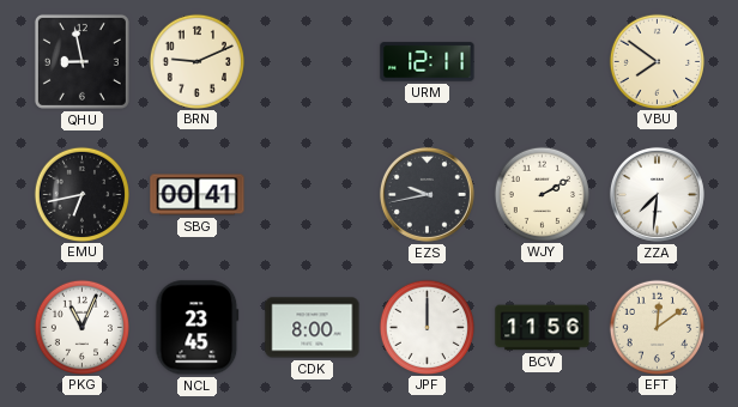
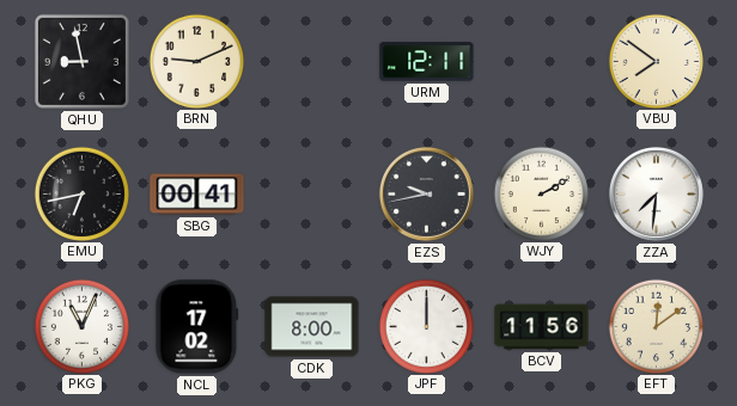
NCL: 23:45 -> 17:02
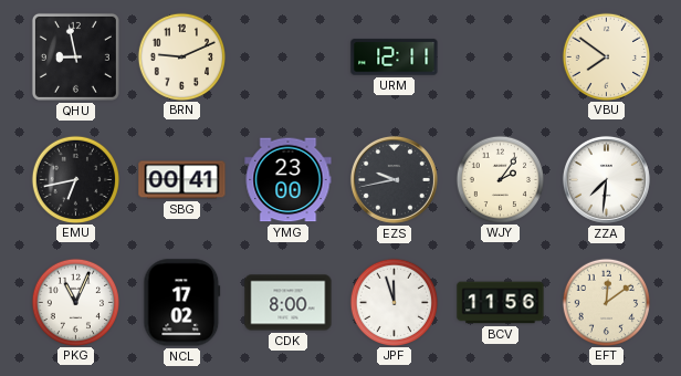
YMG: none -> 23:00
WJY: 2:10 -> 2:06
JPF: 12:00 -> 11:57
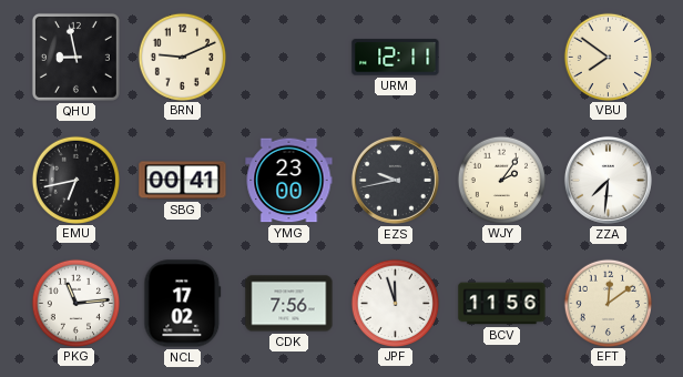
PKG: 11:04 -> 11:14
CDK: 8:00 -> 7:56
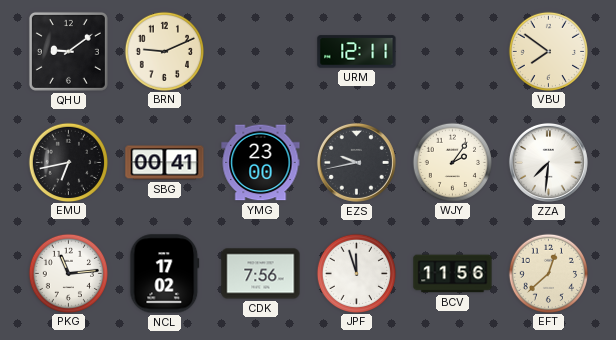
QHU: 8:58 -> 9:09
EFT: 12:09 -> 12:38
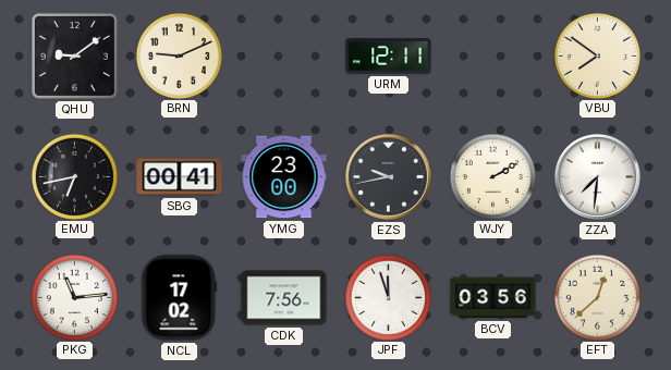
WJY: 2:06 -> 2:10
BCV: 11:56 -> 03:56
